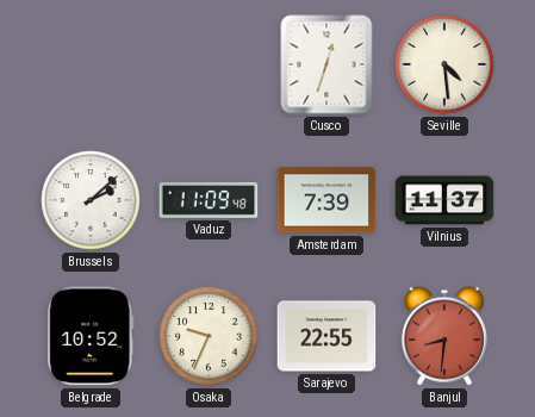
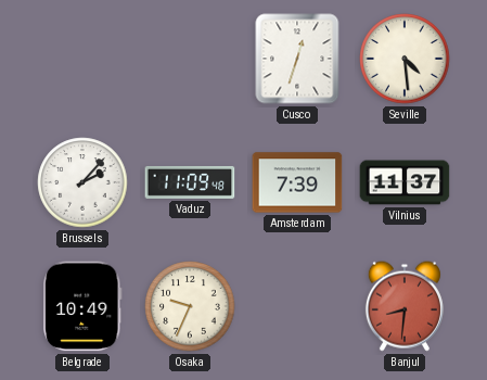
Brussels: 2:08 -> 2:07
Belgrade: 10:52 -> 10:49
Sarajevo: 22:55 -> none
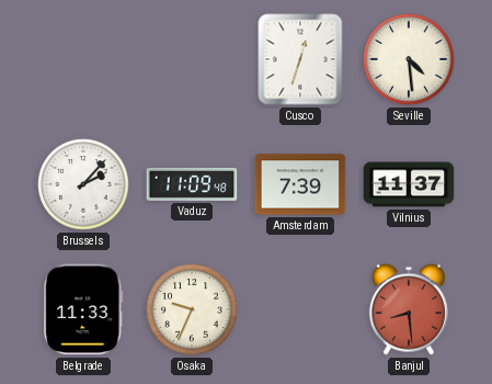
Belgrade: 10:49 -> 11:33
Banjul: 8:31 -> 8:29
